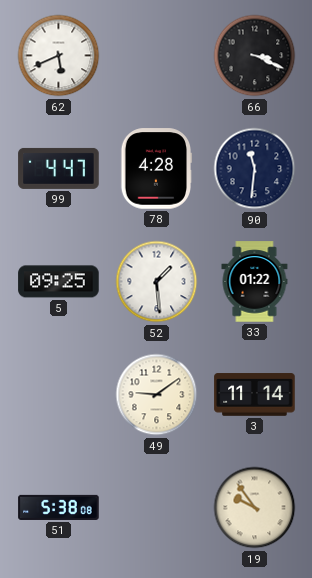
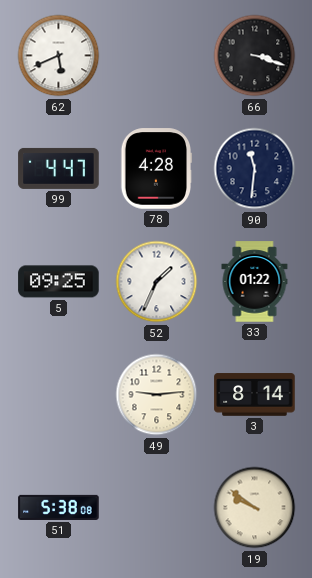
66: 3:19 -> 3:18
52: 1:29 -> 1:34
49: 9:09 -> 9:14
3: 11:14 -> 8:14
19: 9:54 -> 9:51
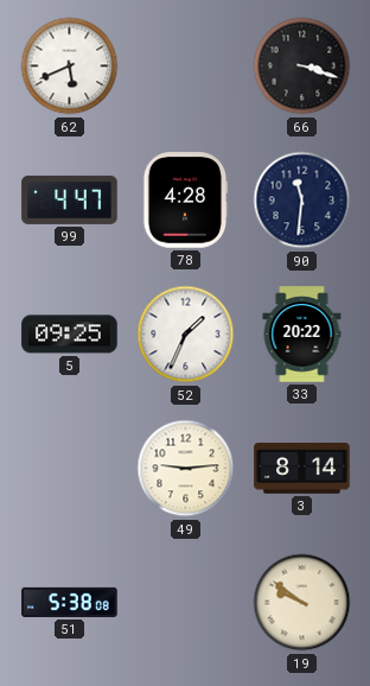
33: 01:22 -> 20:22
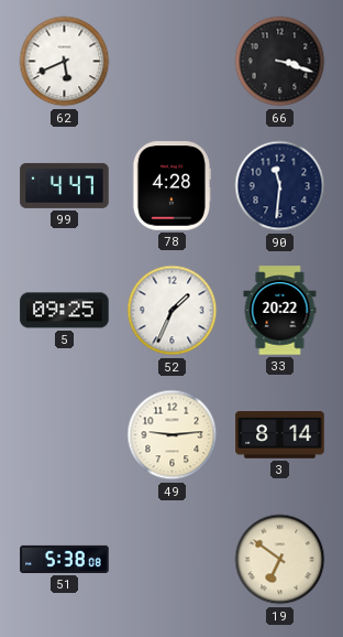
19: 9:51 -> 6:51
